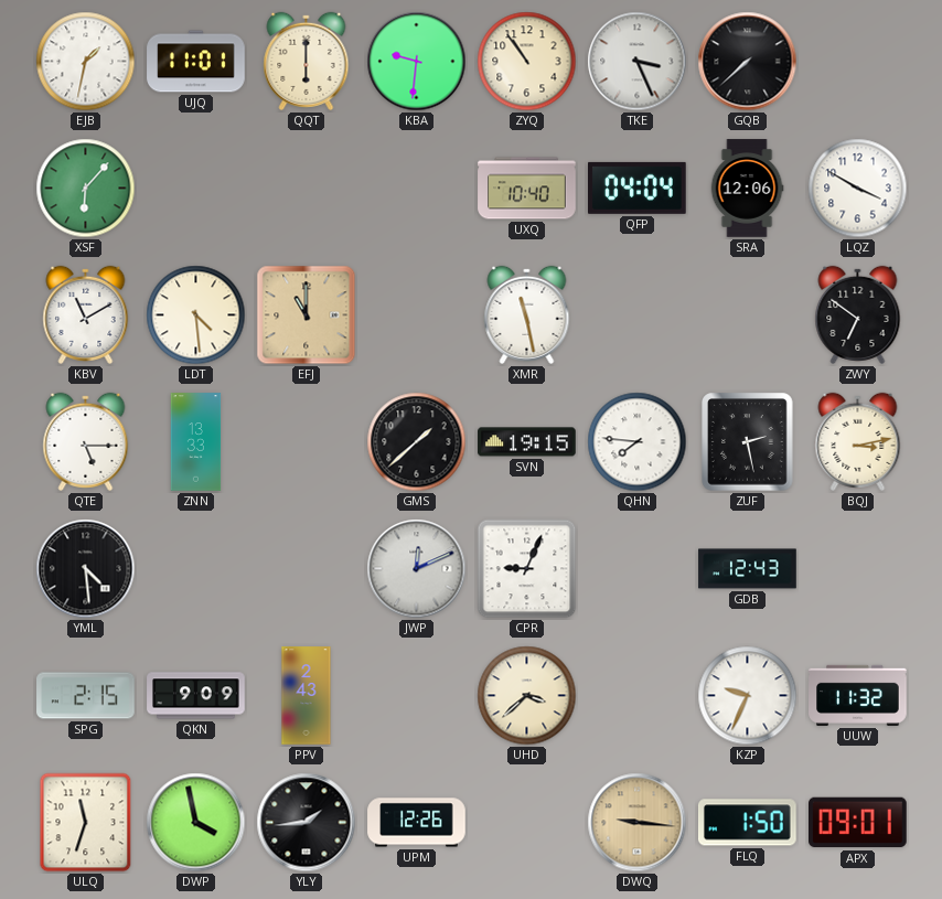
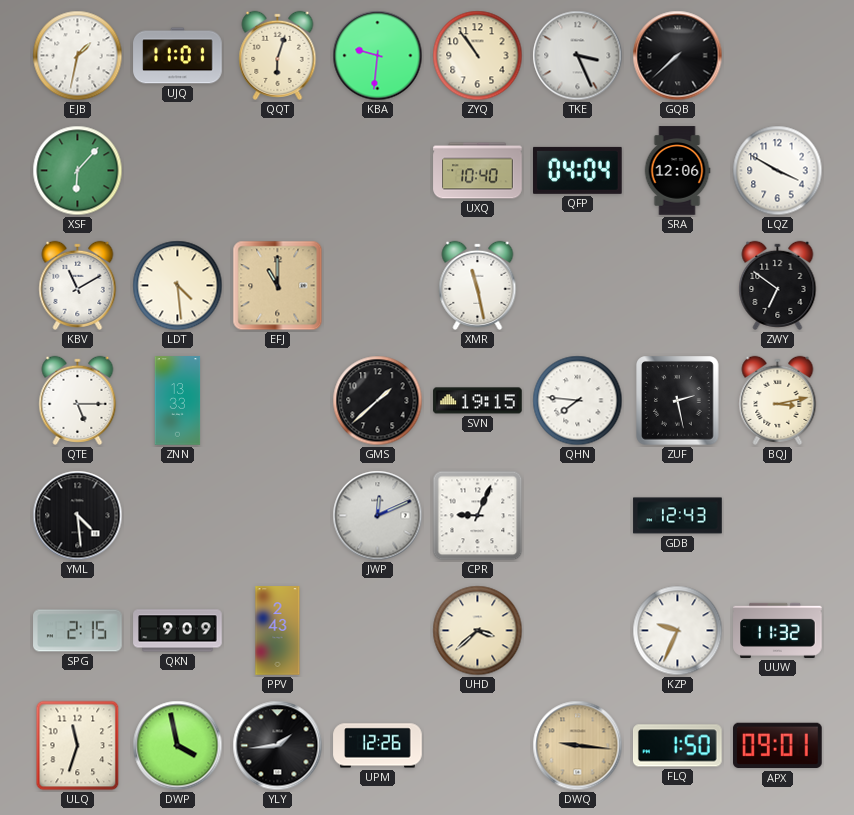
QQT: 6:00 -> 6:03
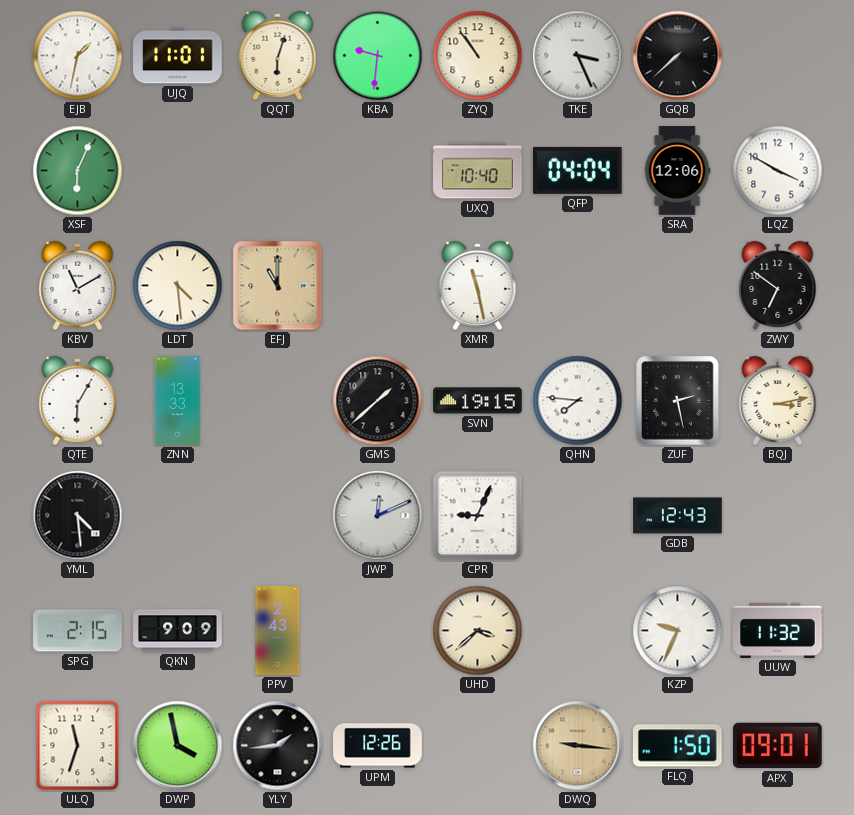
XSF: 6:07 -> 6:04
QTE: 5:15 -> 6:05
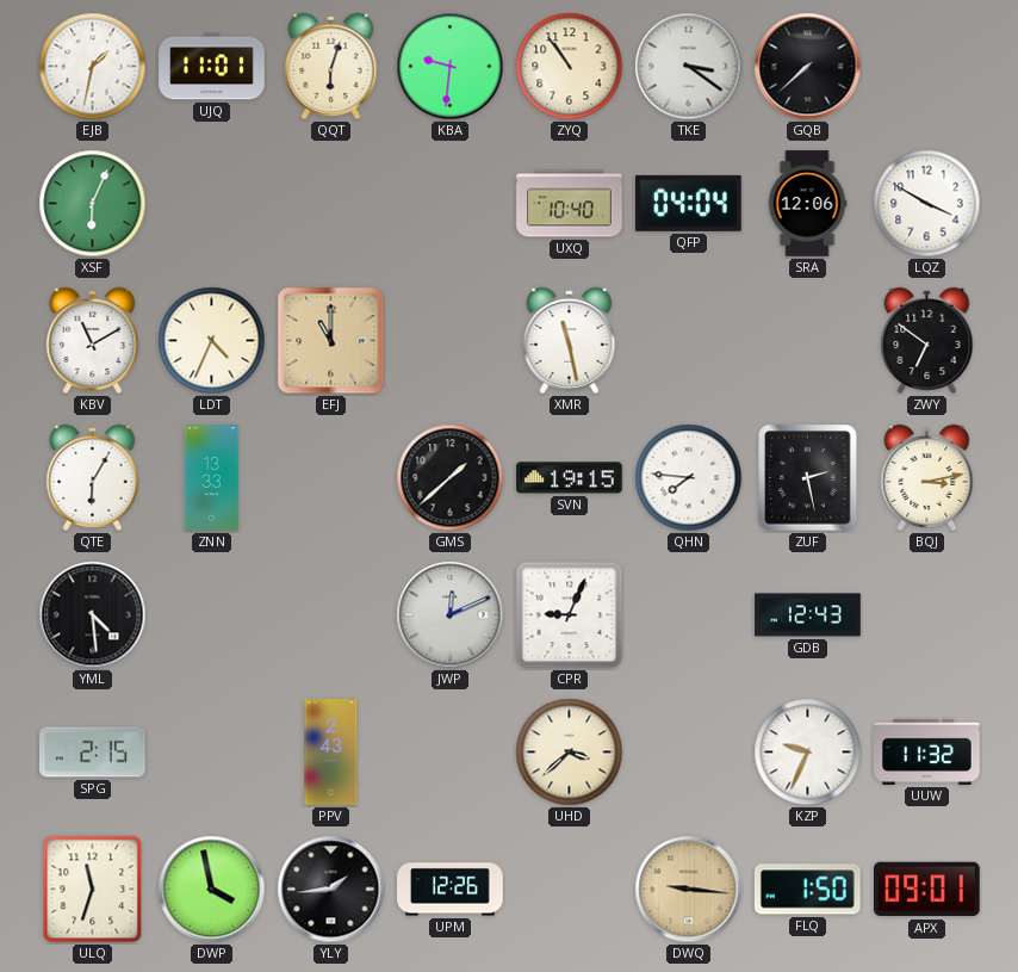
TKE: 3:26 -> 3:21
LDT: 4:29 -> 4:34
QKN: 9:09 -> none
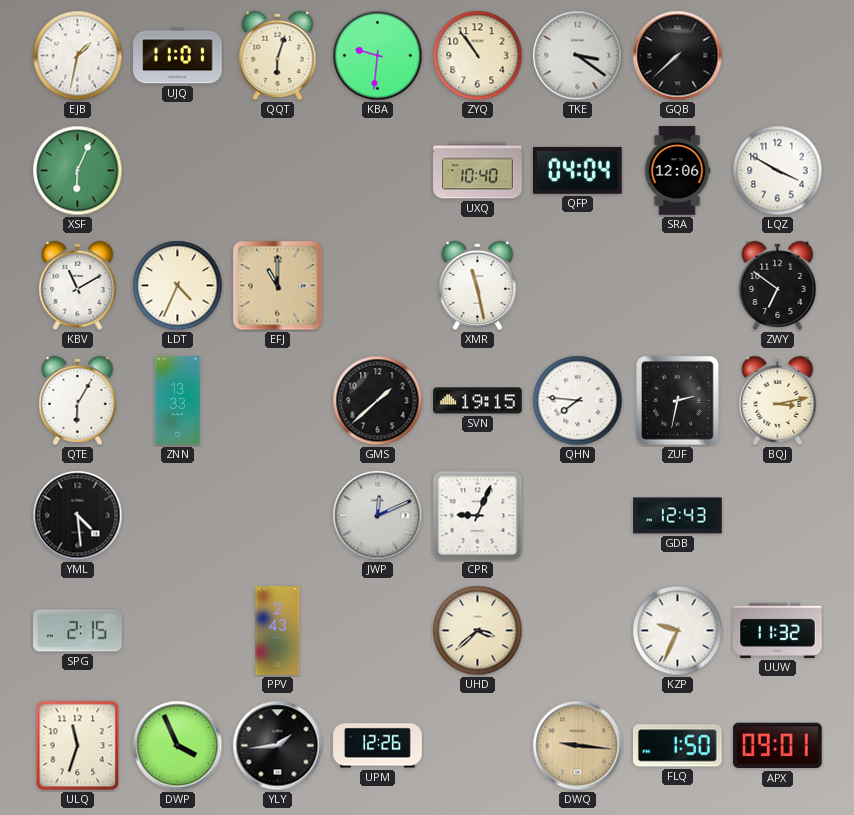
ZUF: 2:28 -> 2:32
DWP: 3:58 -> 3:56
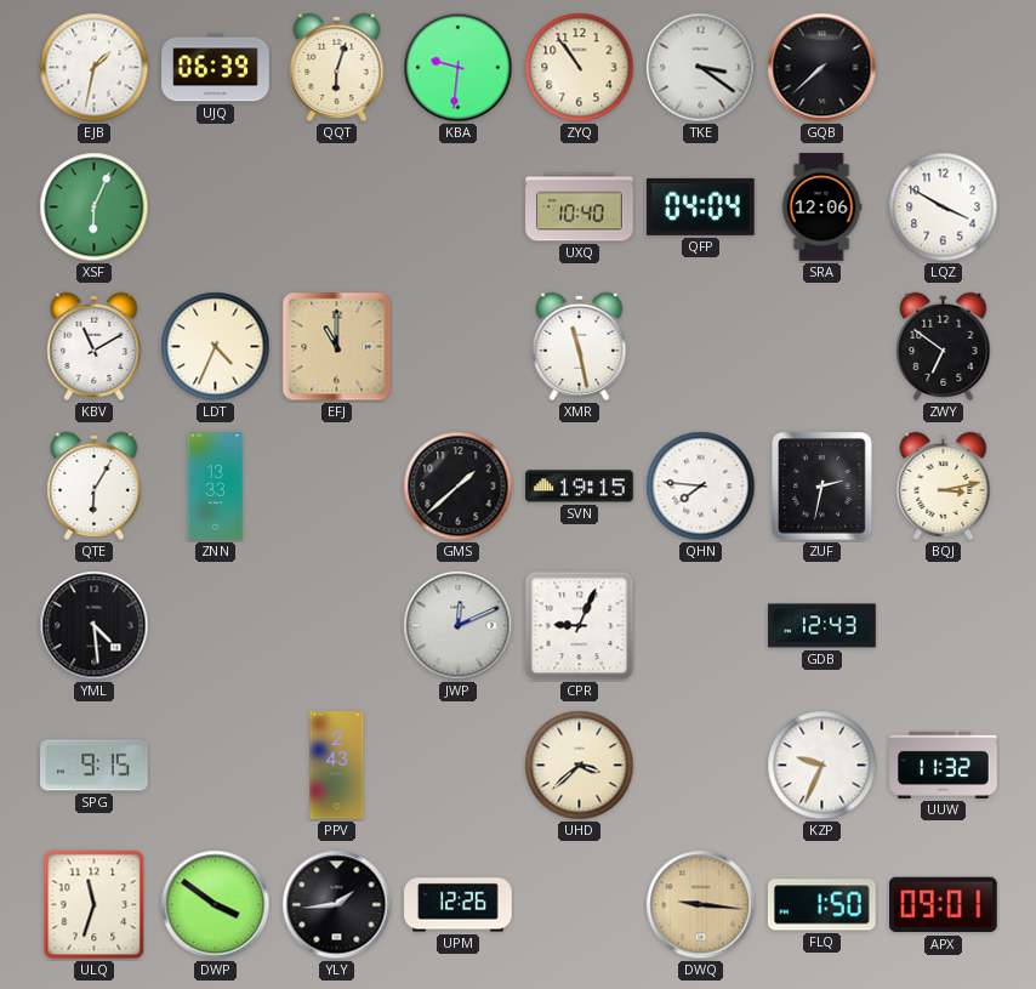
UJQ: 11:01 -> 06:39
SPG: 2:15 -> 9:15
DWP: 3:56 -> 3:51
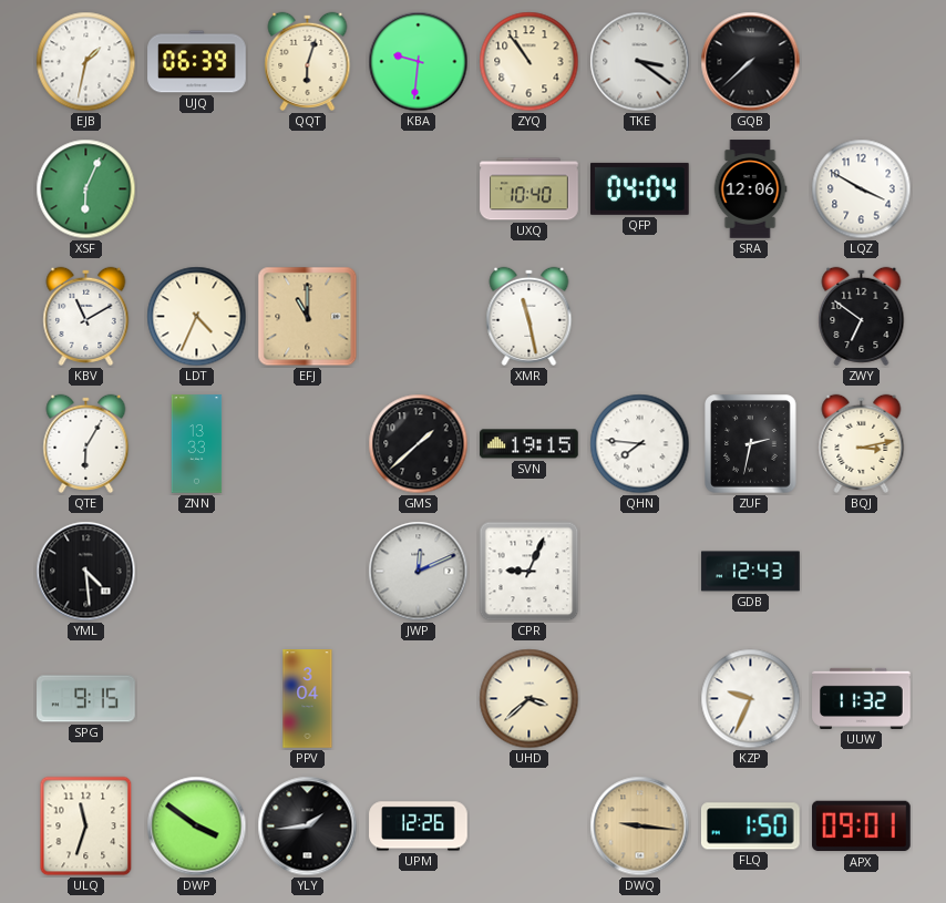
PPV: 2:43 -> 3:04
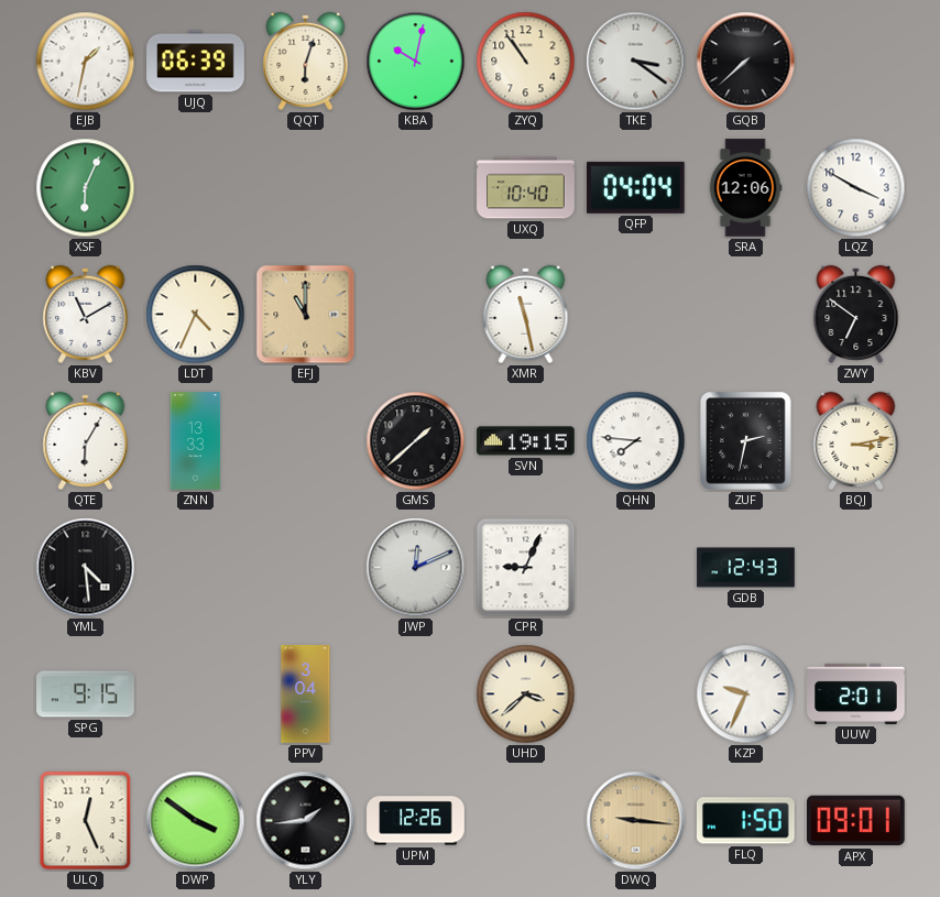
KBA: 9:31 -> 10:02
UUW: 11:32 -> 2:01
ULQ: 11:33 -> 12:26
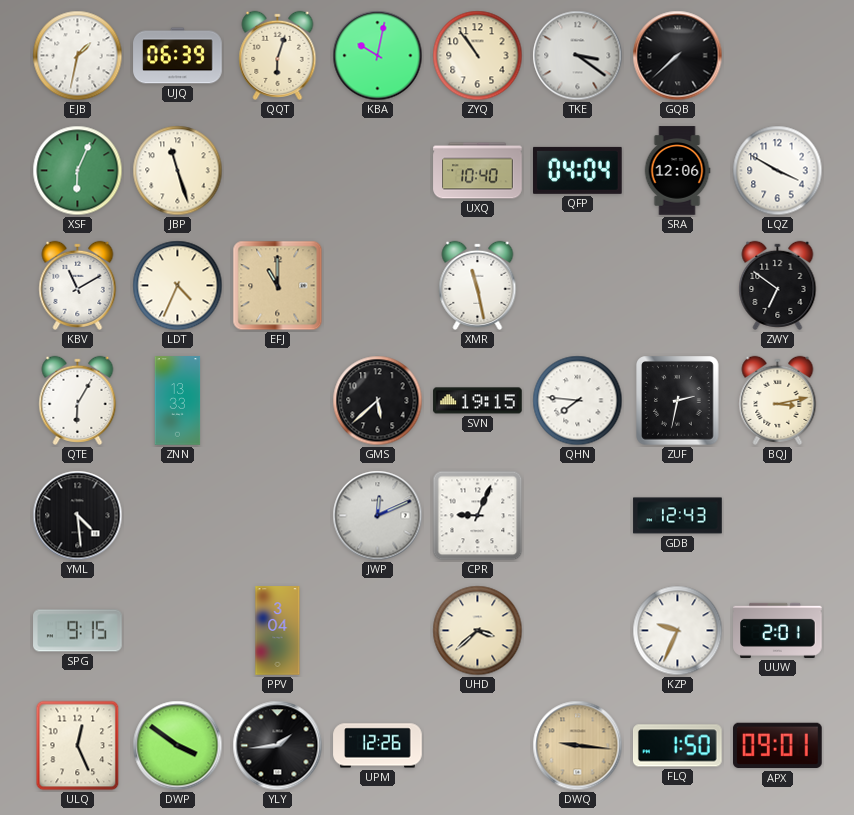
JBP: none -> 11:27
GMS: 1:38 -> 5:38
